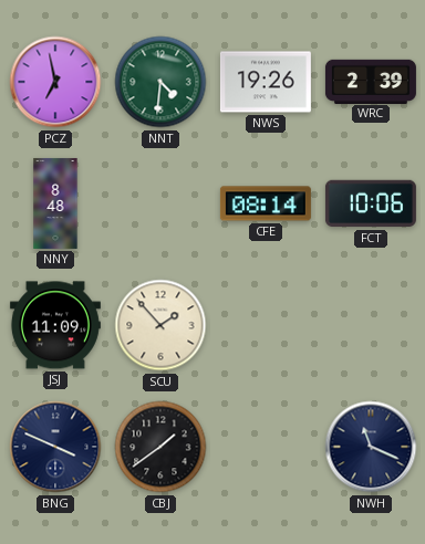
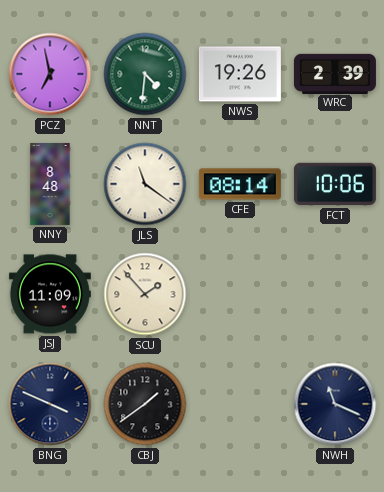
JLS: none -> 11:21
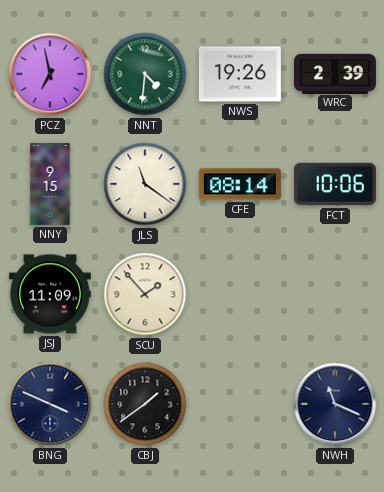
NNY: 8:48 -> 9:15
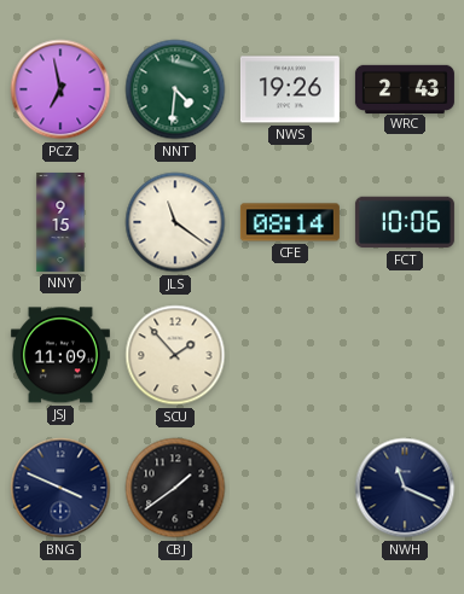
WRC: 2:39 -> 2:43
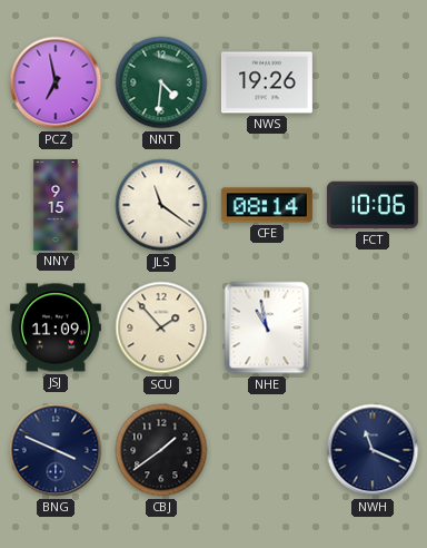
WRC: 2:43 -> none
NHE: none -> 10:58
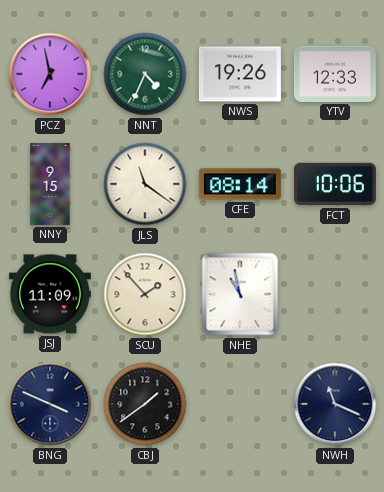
NNT: 4:31 -> 4:34
YTV: none -> 12:33
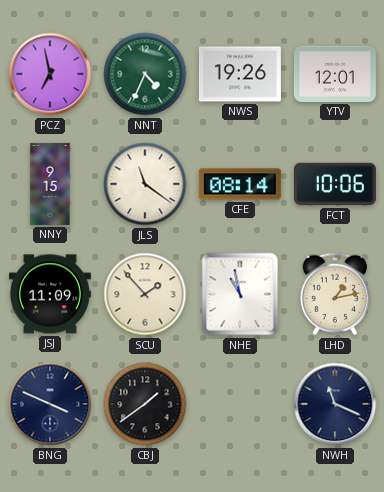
YTV: 12:33 -> 12:01
LHD: none -> 1:13
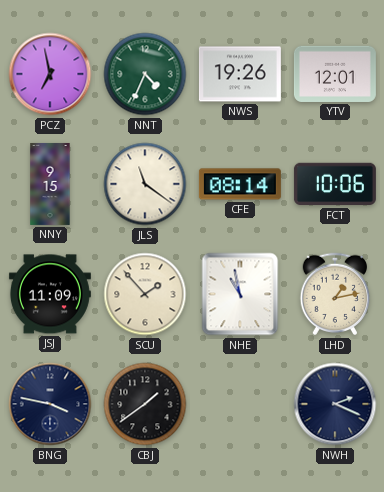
BNG: 3:49 -> 3:47
NWH: 11:19 -> 2:19
